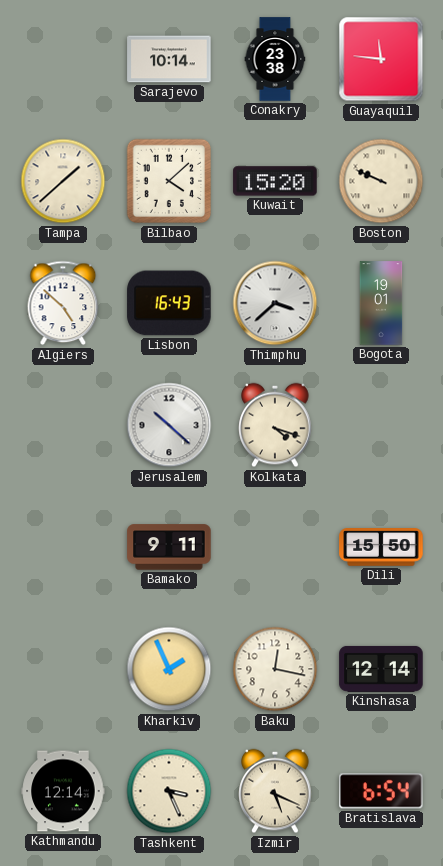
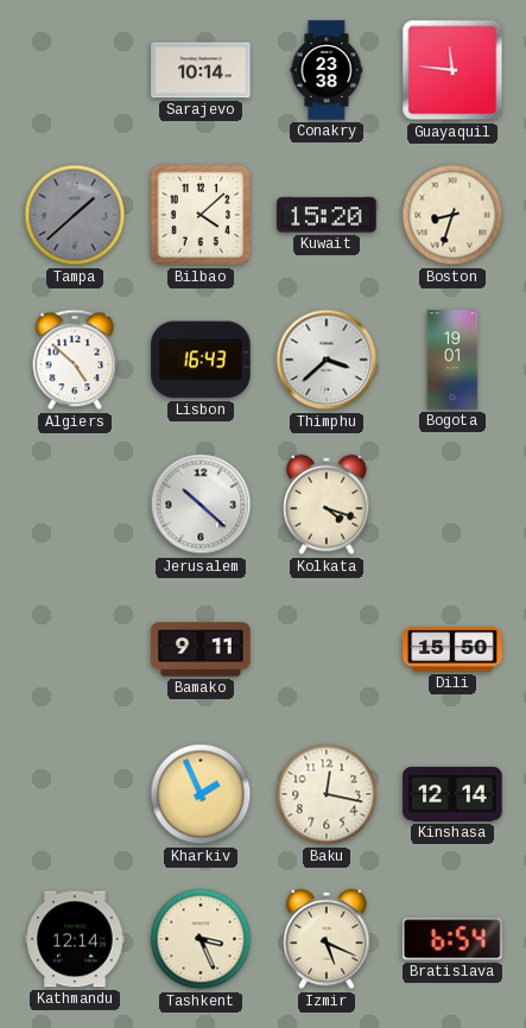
Tampa dial: cream -> grey
Boston: 9:49 -> 8:33
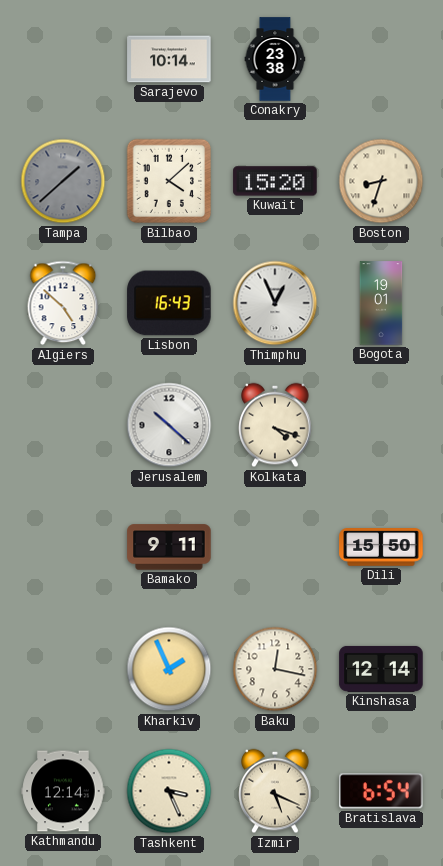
Guayaquil: 11:46 -> none
Thimphu: 3:38 -> 12:56
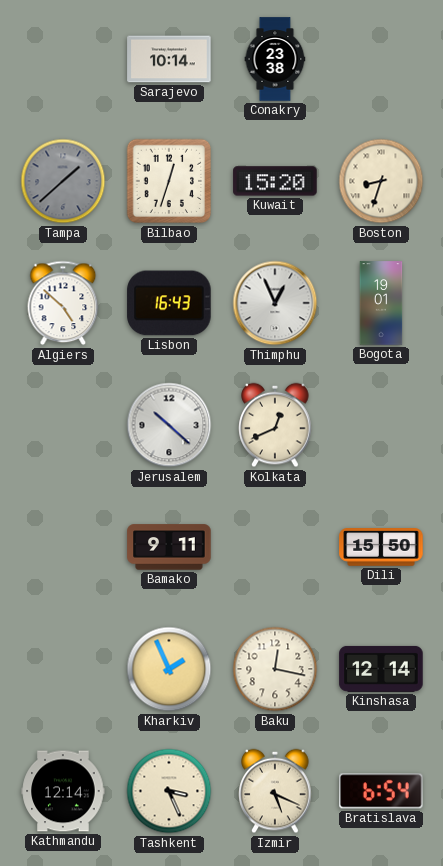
Bilbao: 4:08 -> 12:33
Kolkata: 4:18 -> 12:41
